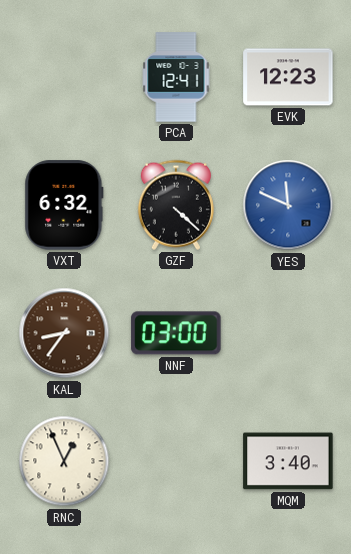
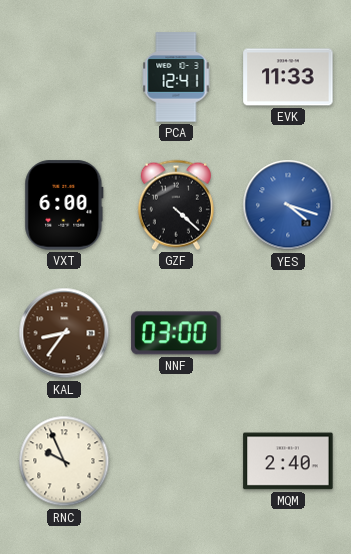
EVK: 12:23 -> 11:33
VXT: 6:32 -> 6:00
YES: 11:49 -> 4:18
RNC: 12:56 -> 9:56
MQM: 3:40 -> 2:40
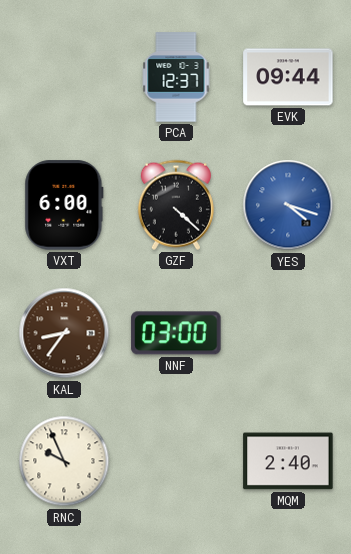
PCA: 12:41 -> 12:37
EVK: 11:33 -> 09:44
